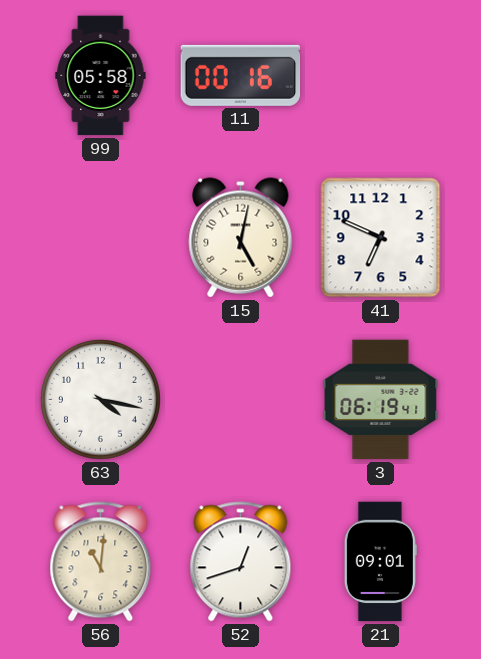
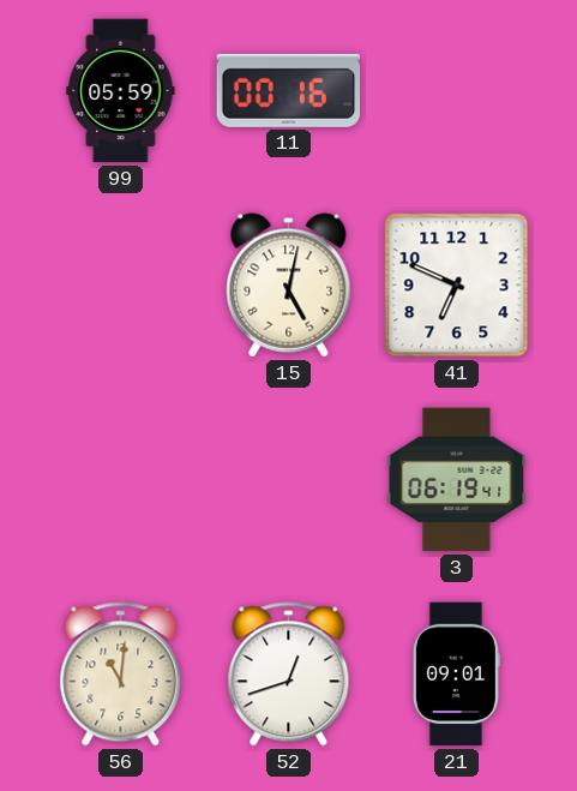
99: 05:58 -> 05:59
63: 4:17 -> none
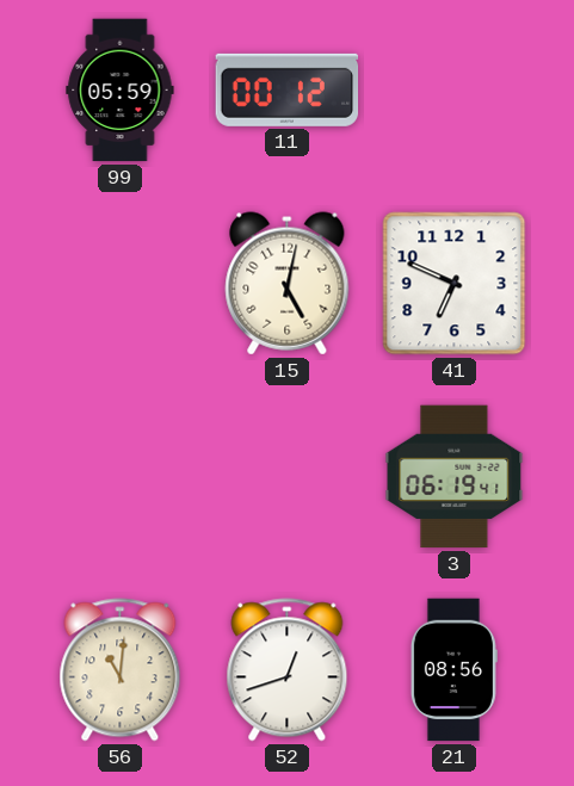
11: 00:16 -> 00:12
21: 09:01 -> 08:56
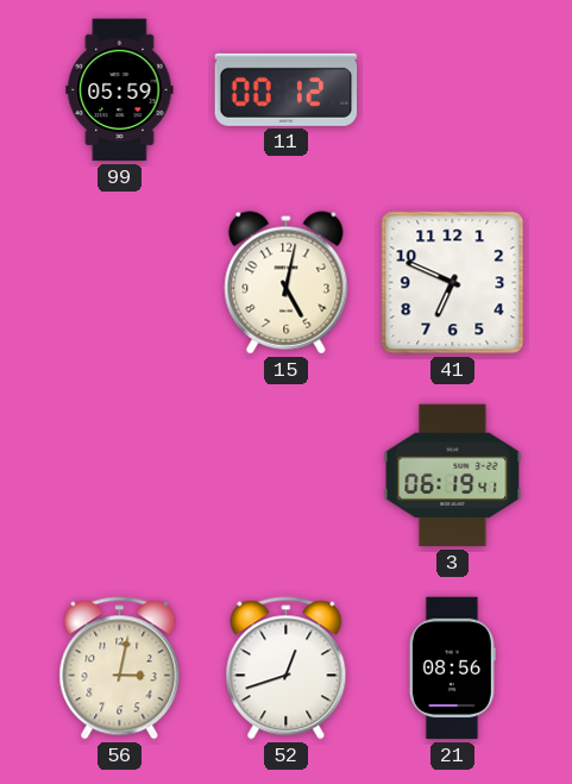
56: 11:01 -> 3:02
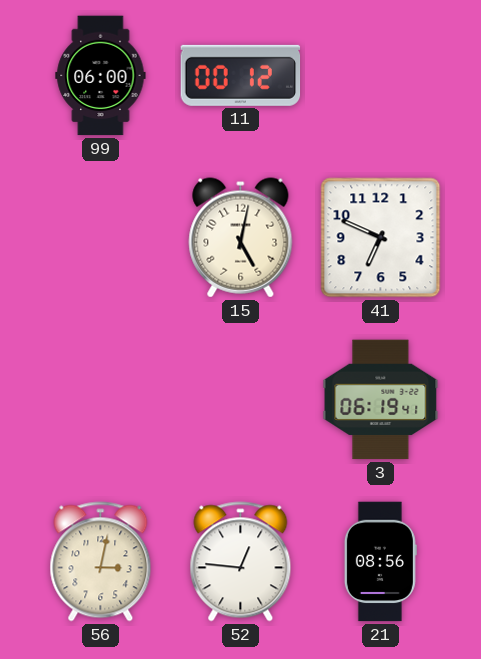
99: 05:59 -> 06:00
52: 12:42 -> 12:46
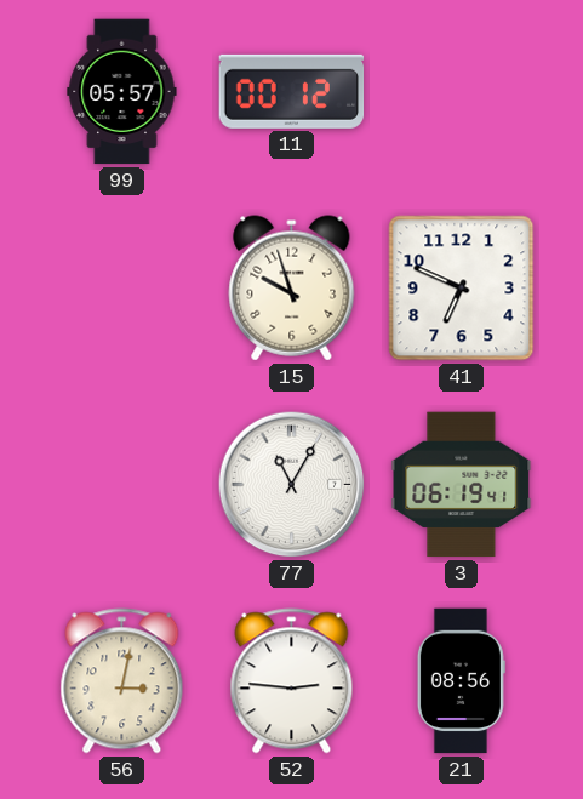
99: 06:00 -> 05:57
15: 5:02 -> 9:57
77: none -> 11:05
52: 12:46 -> 2:46
